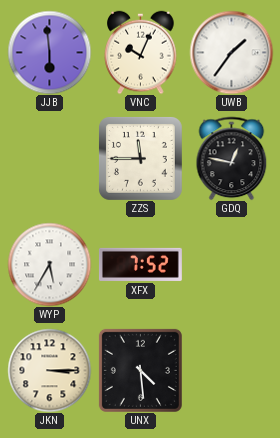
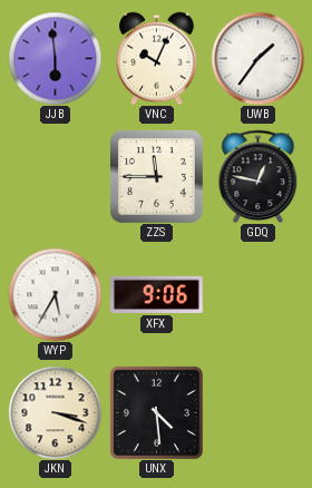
XFX: 7:52 -> 9:06
JKN: 3:15 -> 3:18
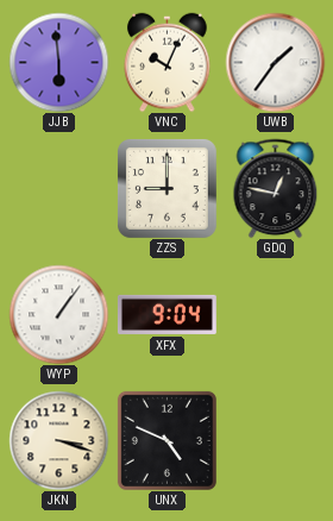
ZZS: 11:45 -> 9:00
WYP: 5:35 -> 1:06
XFX: 9:06 -> 9:04
UNX: 4:29 -> 4:49
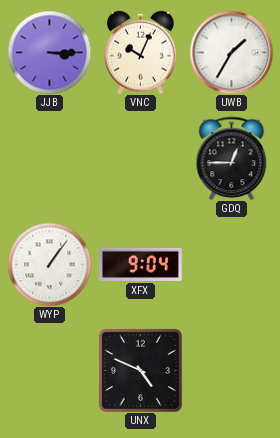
JJB: 5:59 -> 3:15
UWB: 1:36 -> 1:35
ZZS: 9:00 -> none
GDQ: 12:47 -> 12:45
JKN: 3:18 -> none
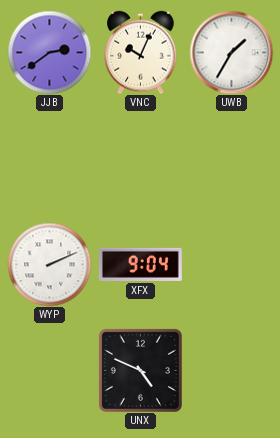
JJB: 3:15 -> 2:39
GDQ: 12:45 -> none
WYP: 1:06 -> 2:11
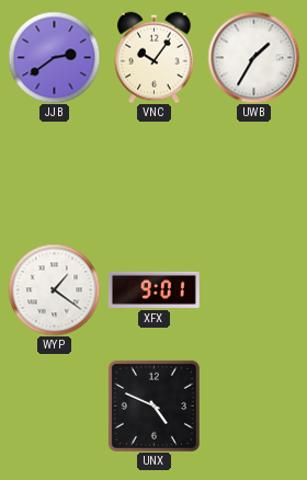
VNC: 10:04 -> 10:06
WYP: 2:11 -> 1:21
XFX: 9:04 -> 9:01
